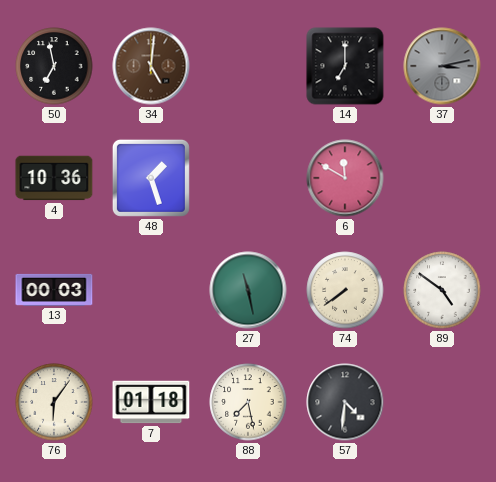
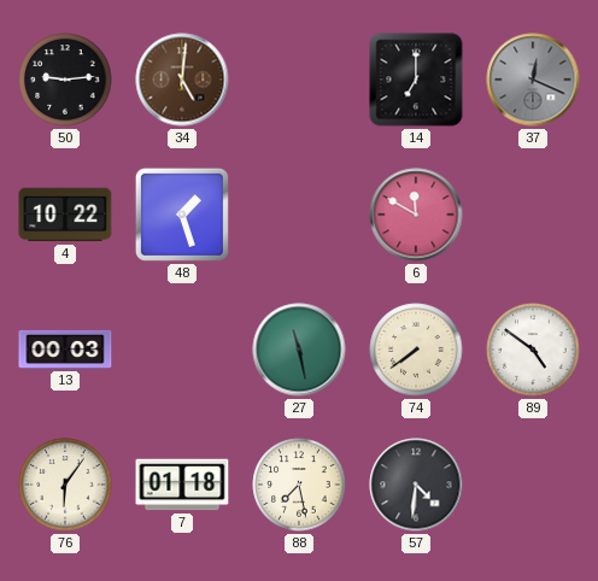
50: 6:58 -> 9:14
37: 3:13 -> 12:19
4: 10:36 -> 10:22
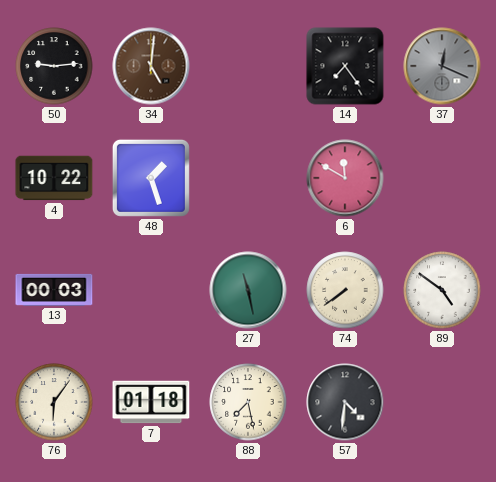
14: 7:00 -> 7:24
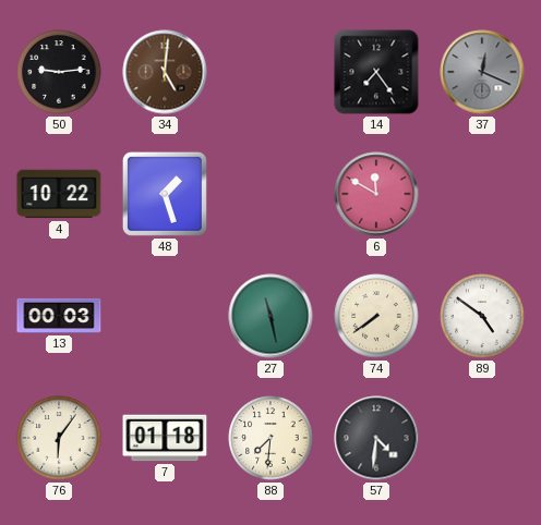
88: 7:28 -> 7:31
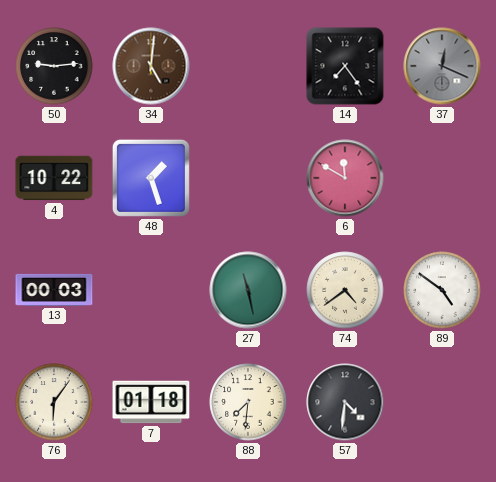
74: 7:39 -> 4:39
